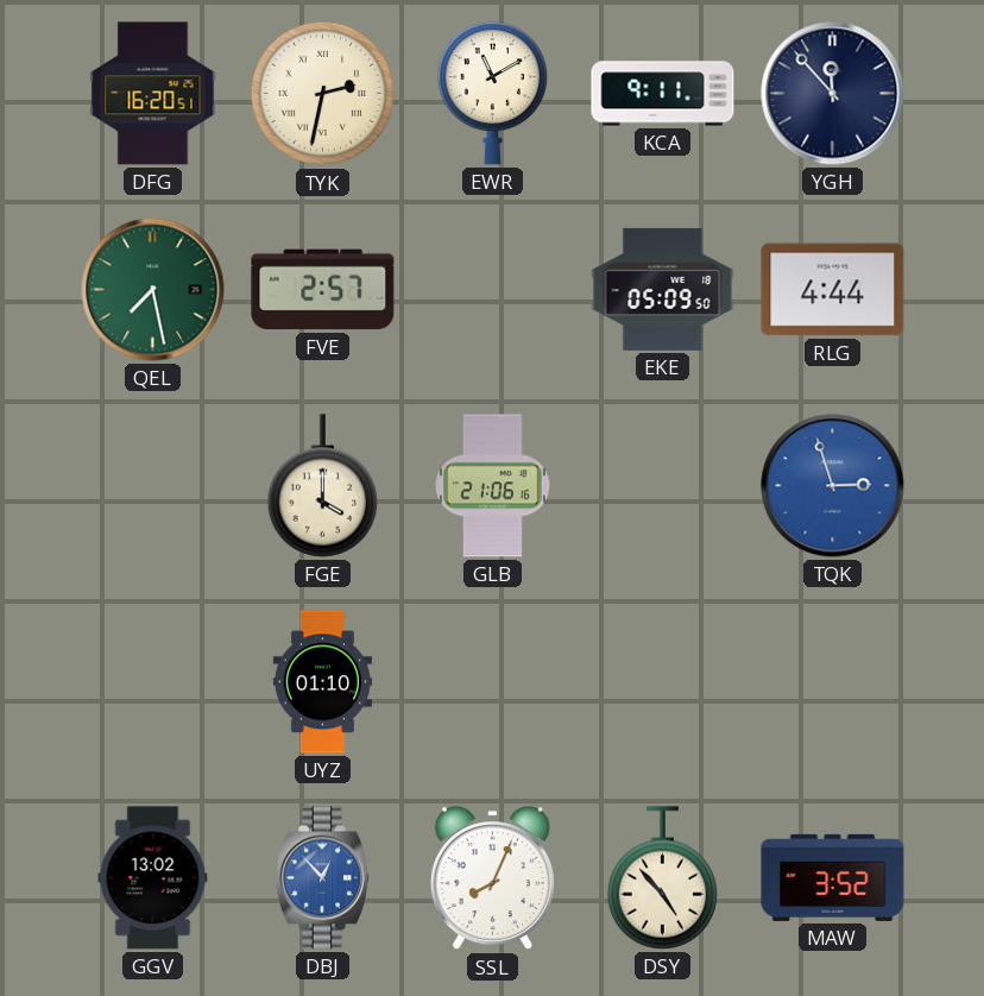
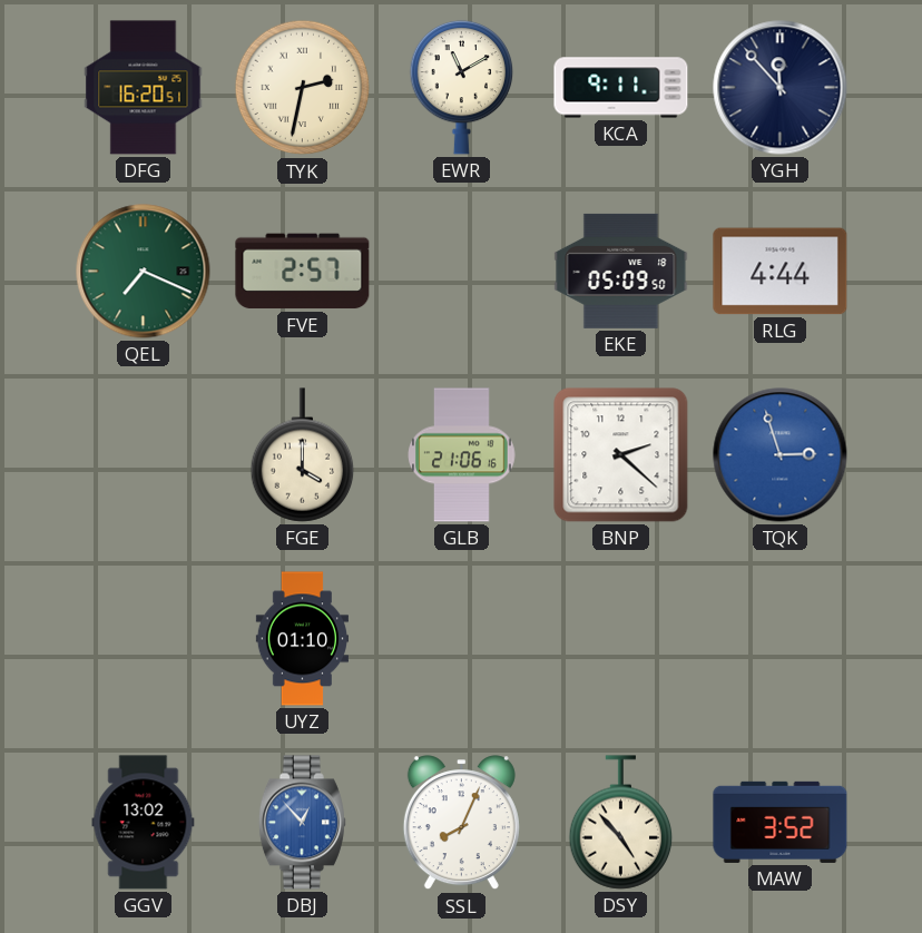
QEL: 7:28 -> 7:19
BNP: none -> 2:22
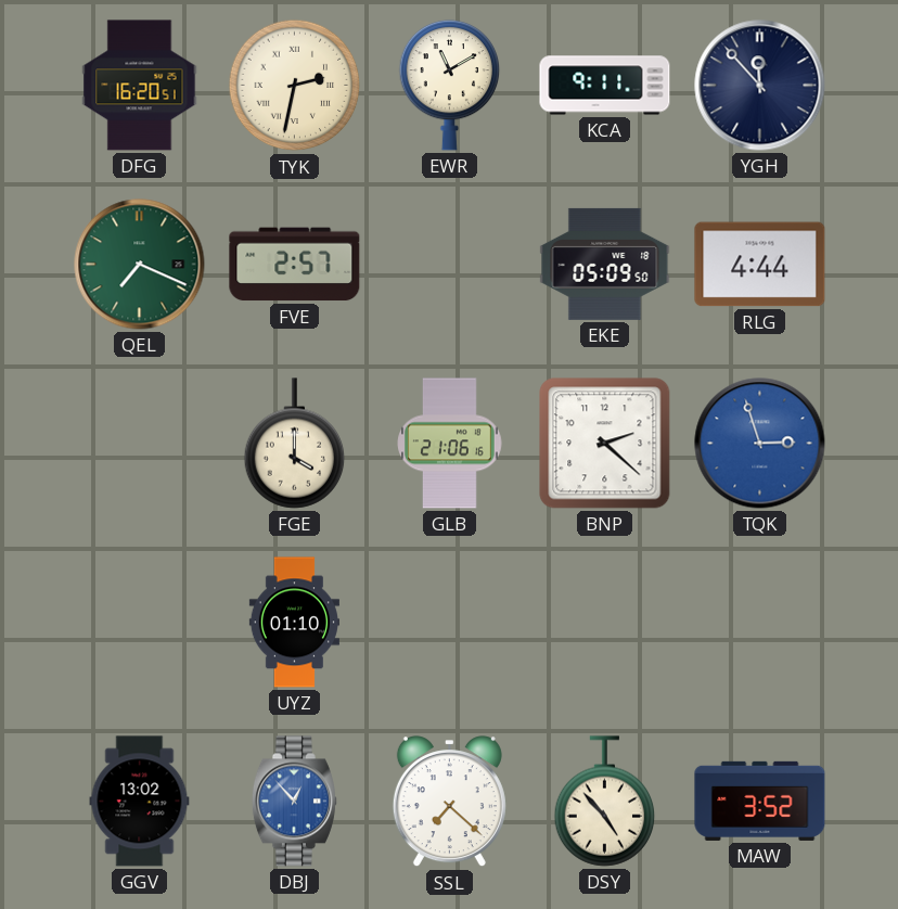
SSL: 8:04 -> 7:22
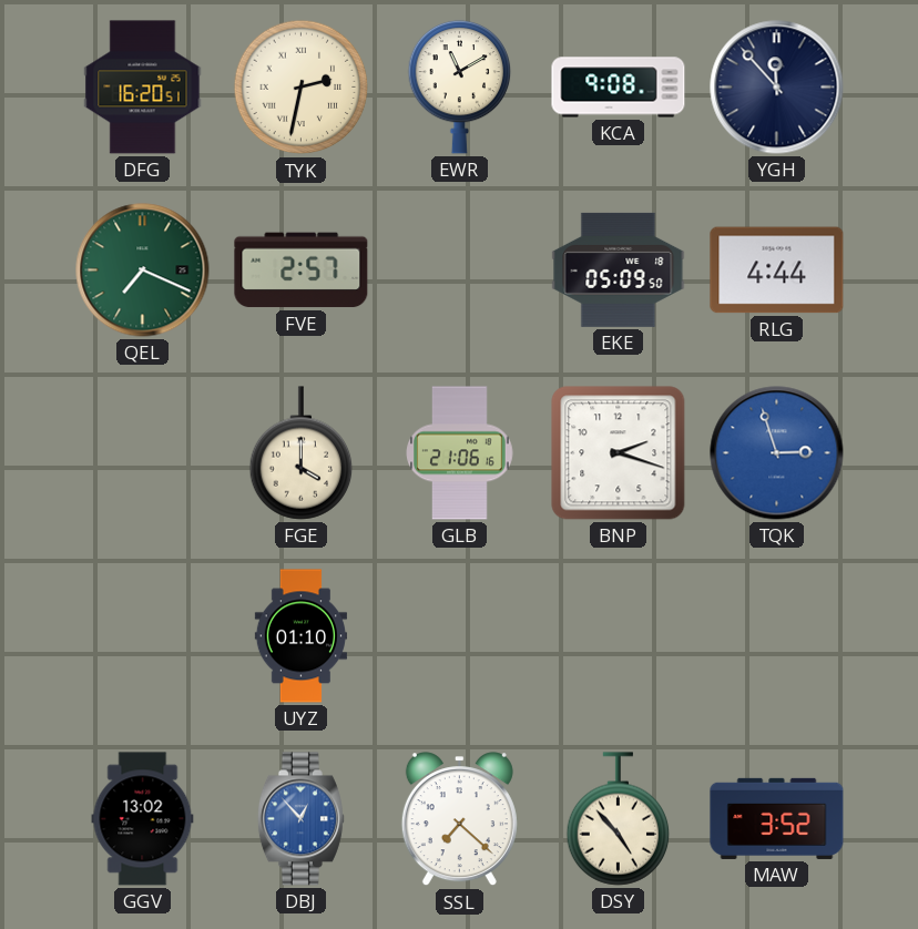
KCA: 9:11 -> 9:08
BNP: 2:22 -> 2:18
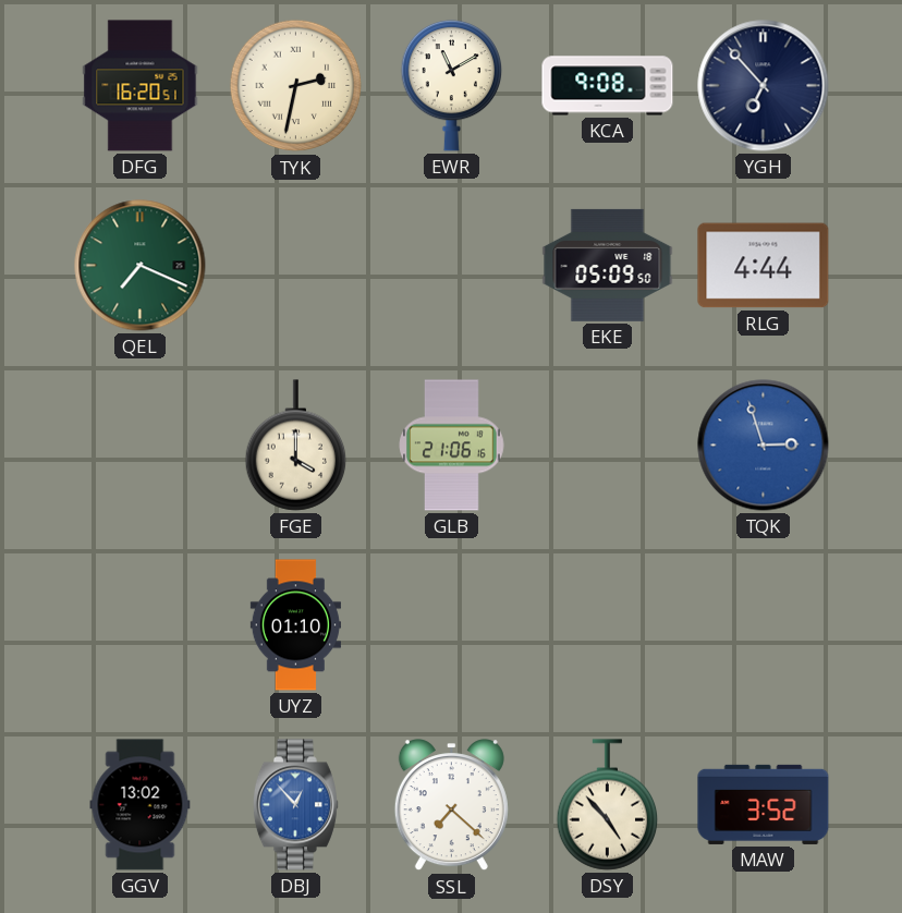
YGH: 11:53 -> 6:53
FVE: 2:57 -> none
BNP: 2:18 -> none
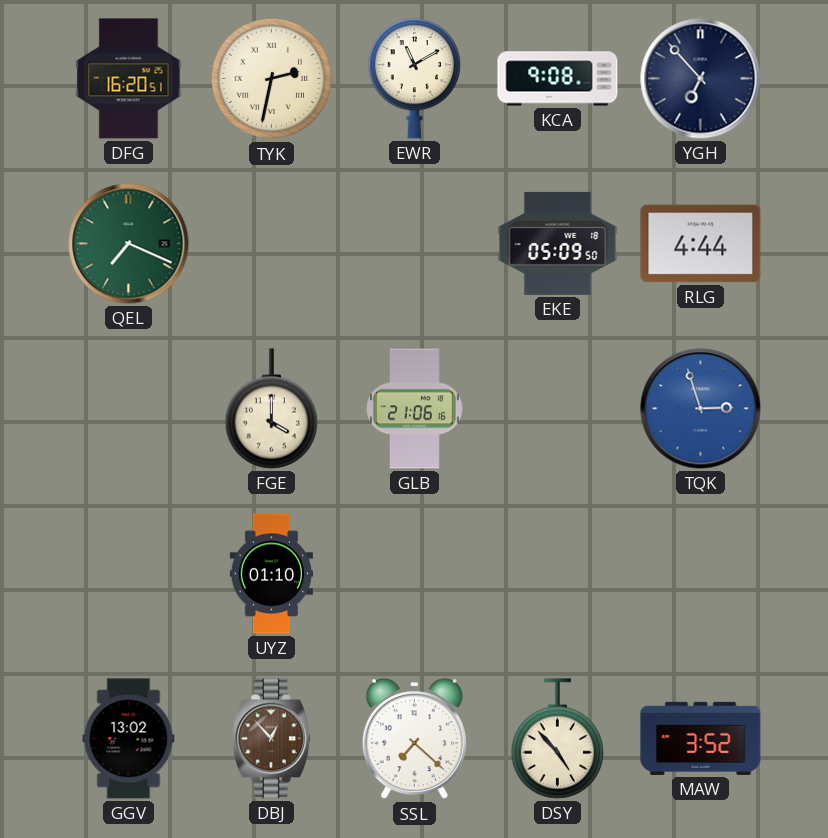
DBJ dial: blue -> brown
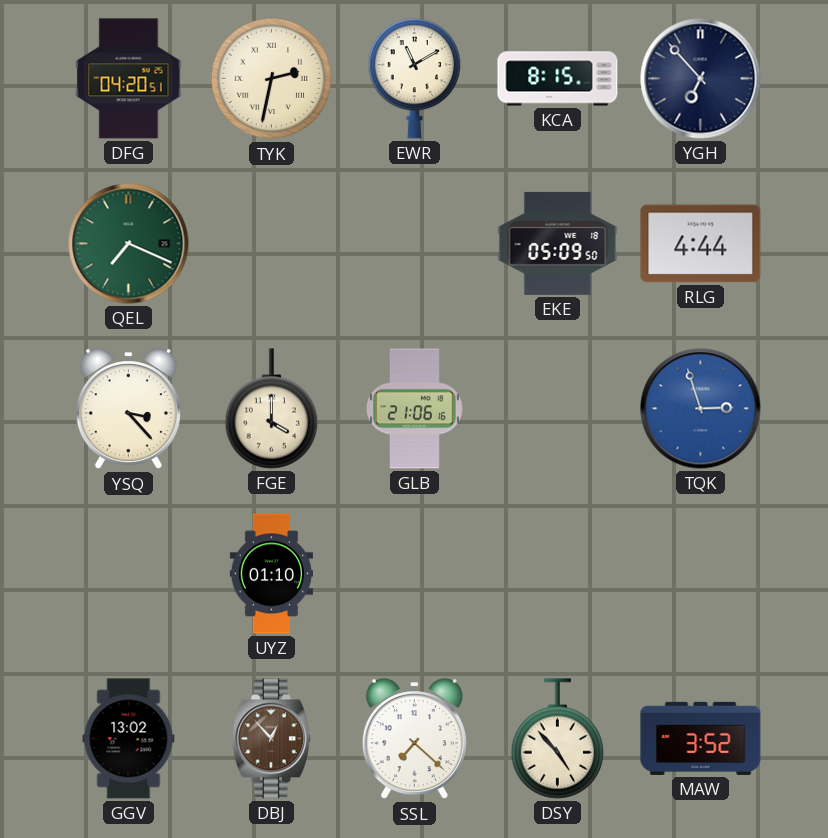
DFG: 16:20 -> 04:20
KCA: 9:08 -> 8:15
YSQ: none -> 3:23
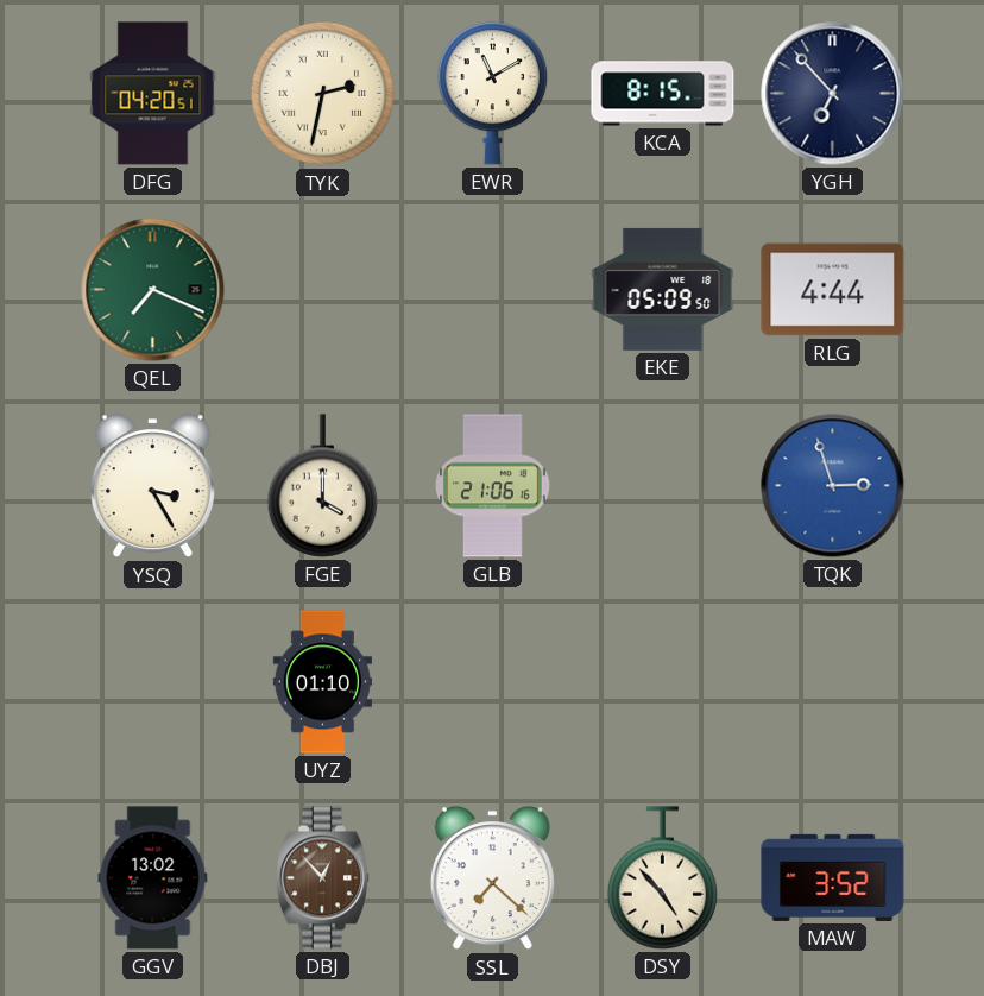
YSQ: 3:23 -> 3:25
